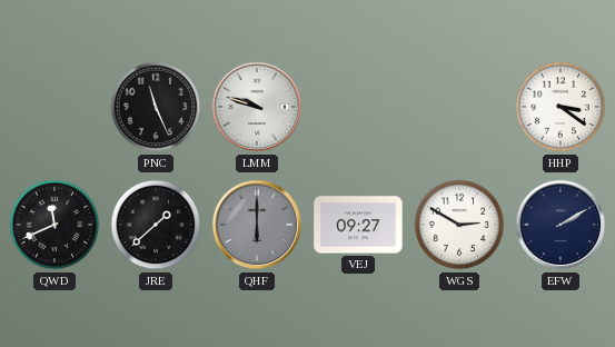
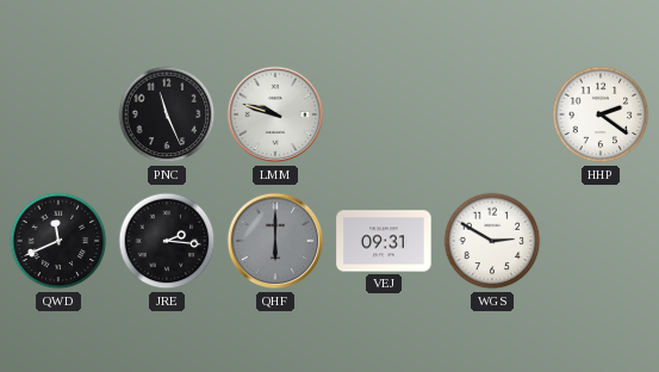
HHP: 3:21 -> 2:21
JRE: 1:38 -> 2:16
VEJ: 09:27 -> 09:31
EFW: 2:10 -> none
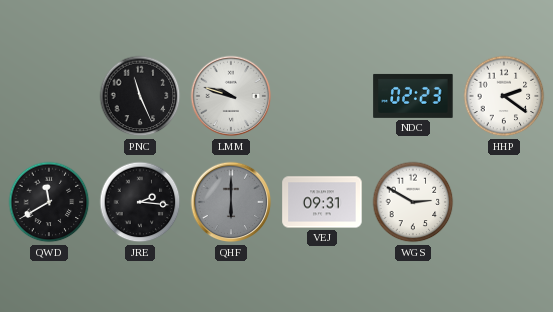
NDC: none -> 02:23
QWD: 11:41 -> 11:40
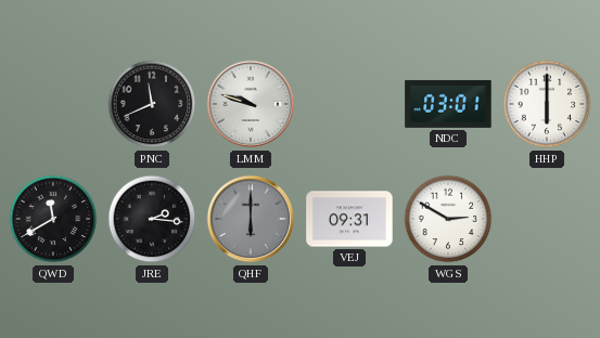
PNC: 11:26 -> 11:41
NDC: 02:23 -> 03:01
HHP: 2:21 -> 6:00
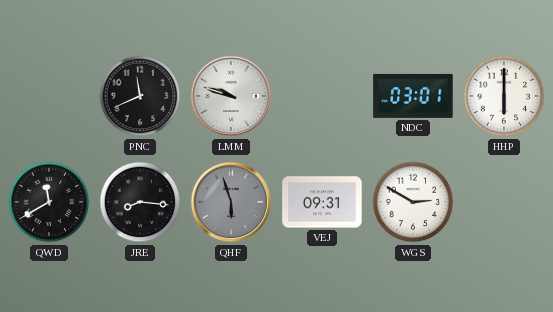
JRE: 2:16 -> 8:16
QHF: 6:00 -> 5:57
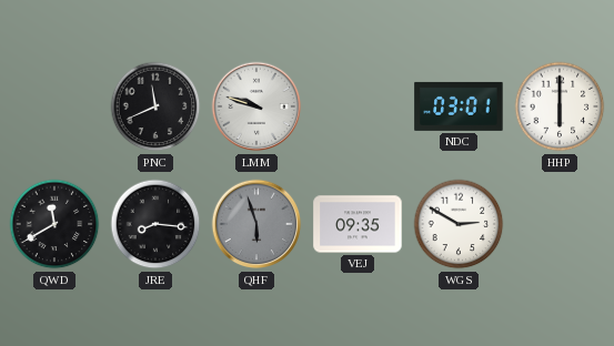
VEJ: 09:31 -> 09:35
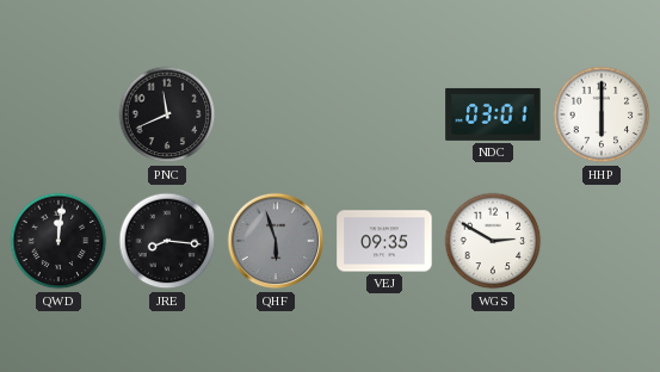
LMM: 9:48 -> none
QWD: 11:40 -> 12:01
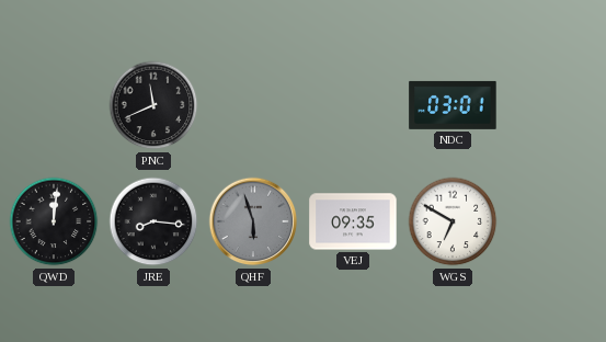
HHP: 6:00 -> none
WGS: 2:50 -> 6:50
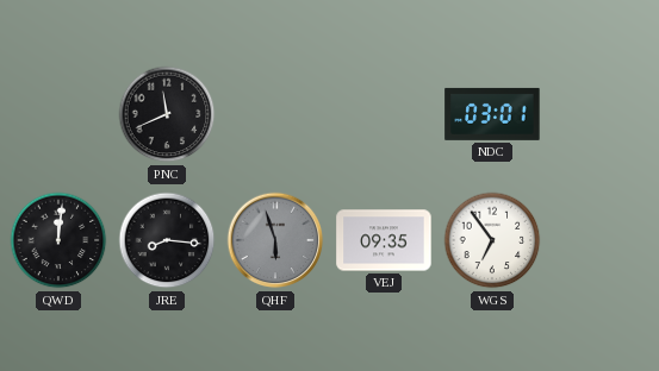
WGS: 6:50 -> 6:54
